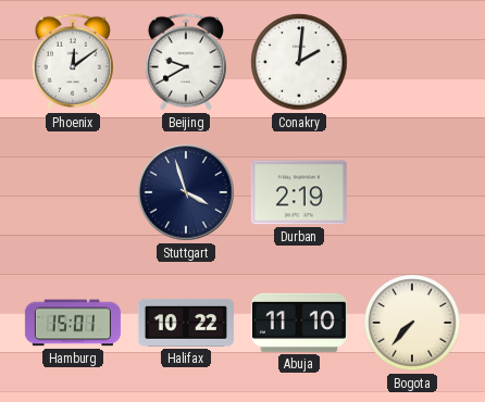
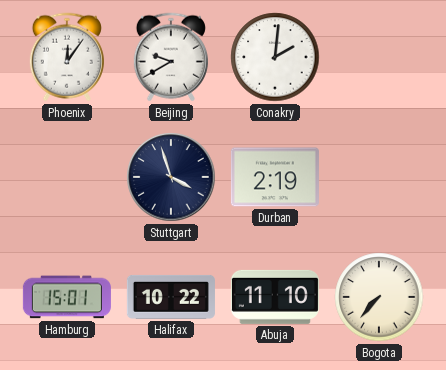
Phoenix: 12:09 -> 12:06
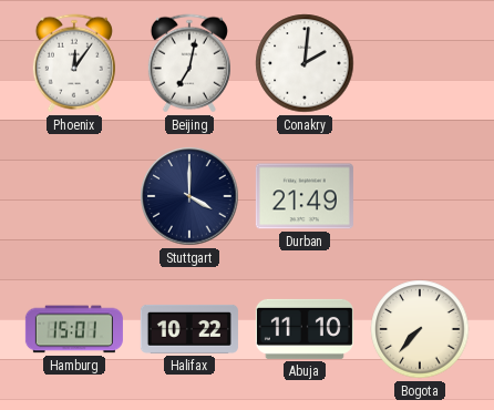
Beijing: 9:40 -> 7:02
Stuttgart: 3:57 -> 4:00
Durban: 2:19 -> 21:49
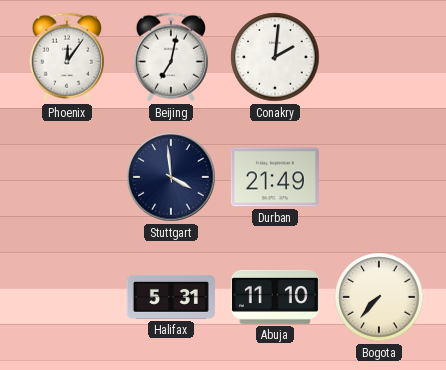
Stuttgart: 4:00 -> 3:59
Hamburg: 15:01 -> none
Halifax: 10:22 -> 5:31
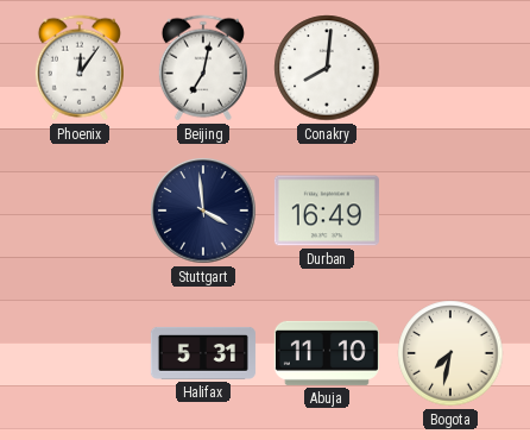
Conakry: 2:01 -> 8:01
Durban: 21:49 -> 16:49
Bogota: 7:37 -> 7:32
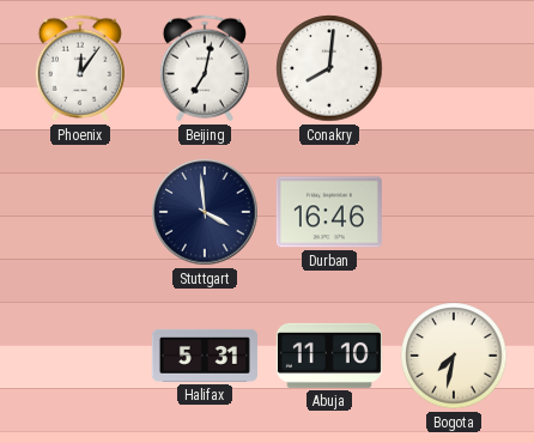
Durban: 16:49 -> 16:46
